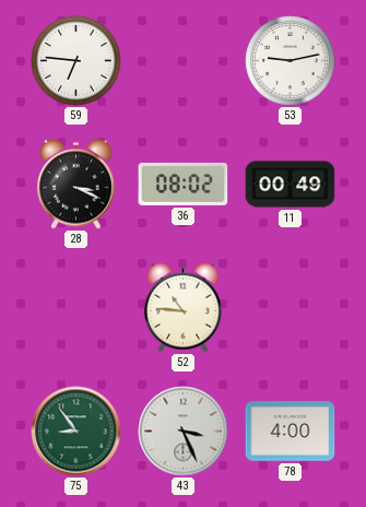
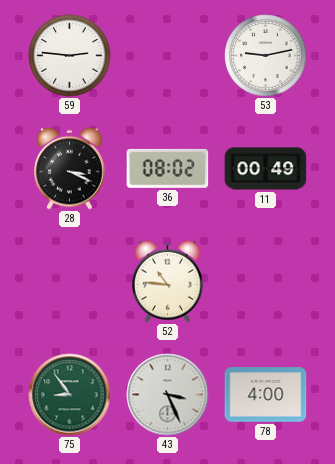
59: 6:46 -> 2:46
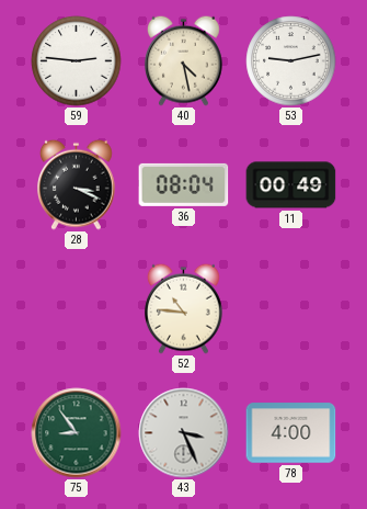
40: none -> 4:28
36: 08:02 -> 08:04
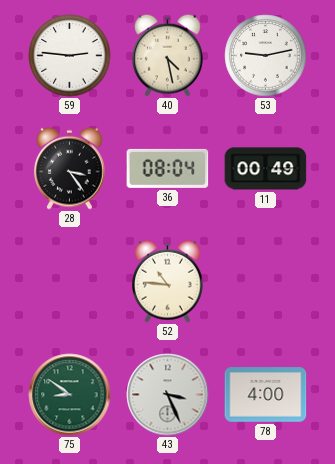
28: 3:19 -> 3:24
75: 8:54 -> 8:51
